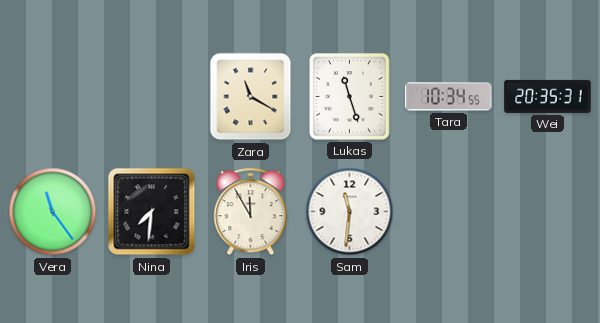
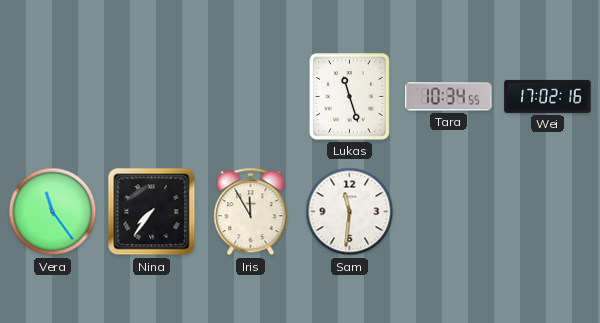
Zara: 11:20 -> none
Wei: 20:35 -> 17:02
Nina: 7:31 -> 7:36
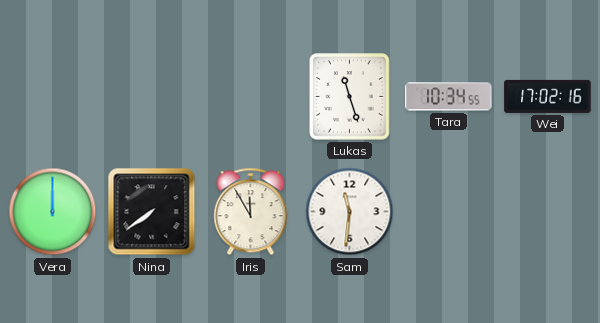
Vera: 11:24 -> 12:00
Nina: 7:36 -> 7:39
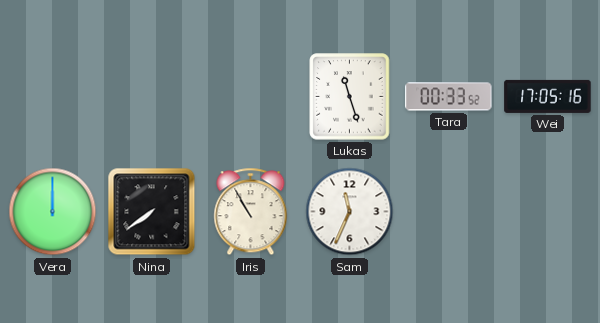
Tara: 10:34 -> 00:33
Wei: 17:02 -> 17:05
Iris: 11:55 -> 10:55
Sam: 11:31 -> 11:34
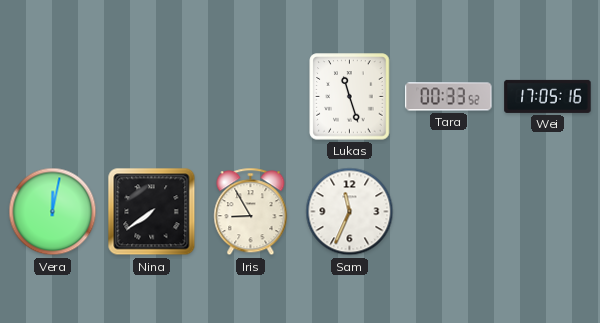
Vera: 12:00 -> 12:02
Iris: 10:55 -> 8:55
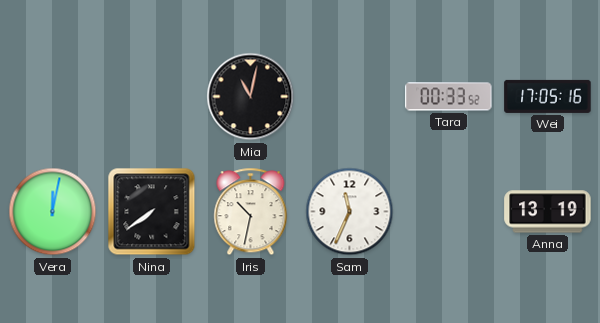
Mia: none -> 11:02
Lukas: 11:27 -> none
Iris: 8:55 -> 10:32
Anna: none -> 13:19
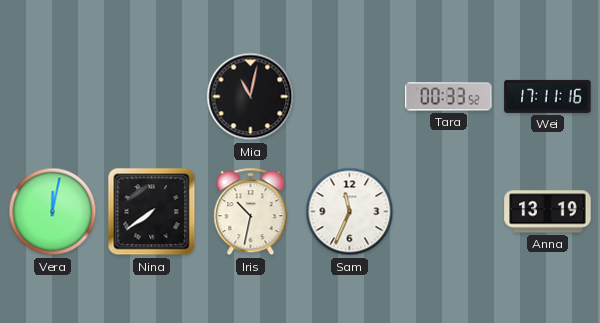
Wei: 17:05 -> 17:11
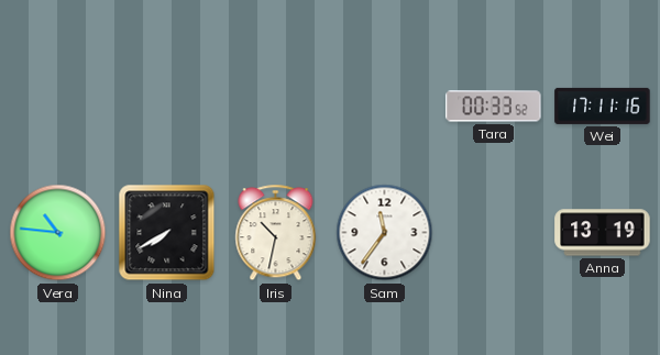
Mia: 11:02 -> none
Vera: 12:02 -> 10:46
Nina: 7:39 -> 7:40
Sam: 11:34 -> 11:36
